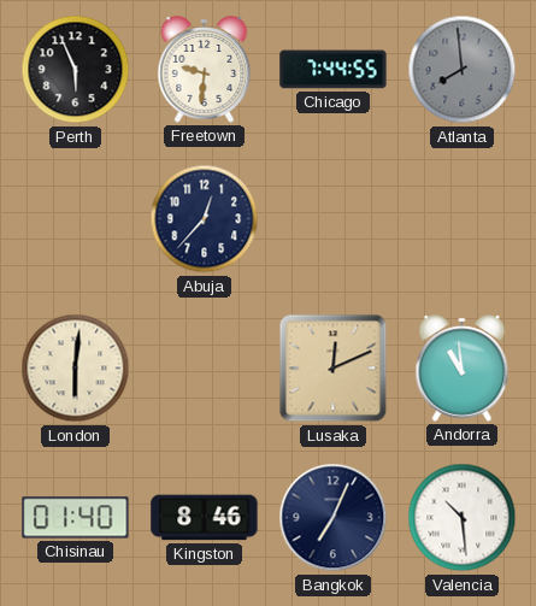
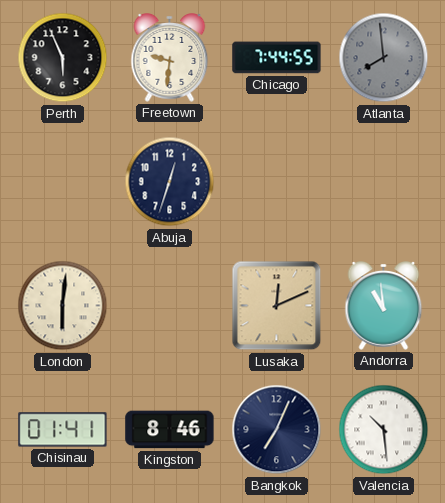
Abuja: 12:37 -> 12:33
Chisinau: 01:40 -> 01:41
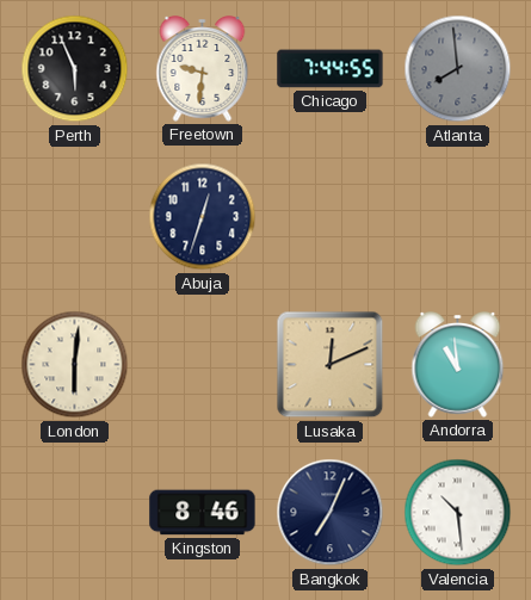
Chisinau: 01:41 -> none
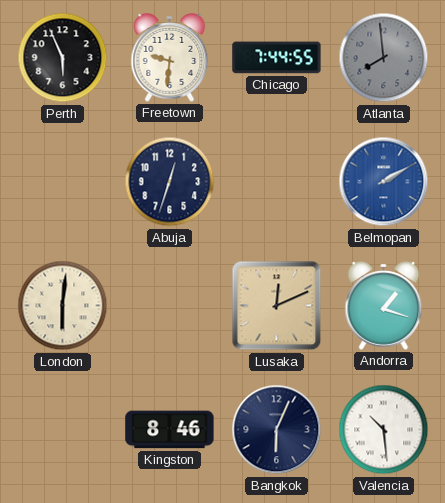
Belmopan: none -> 2:10
Andorra: 10:59 -> 1:18
Bangkok: 7:04 -> 6:04
